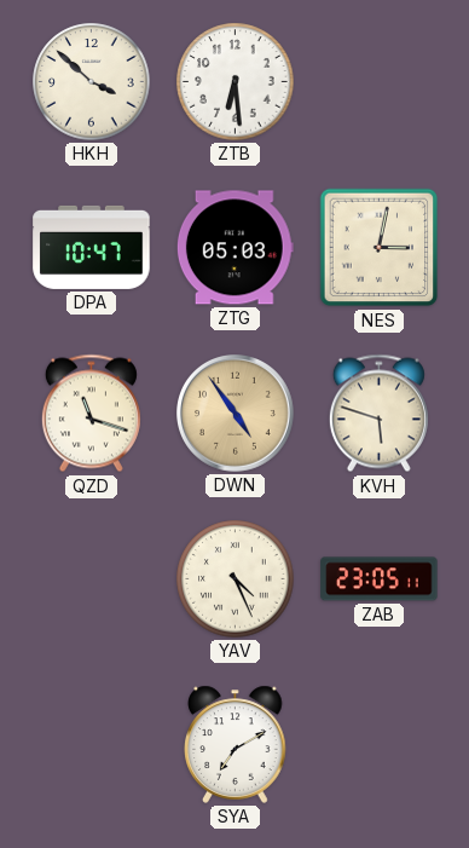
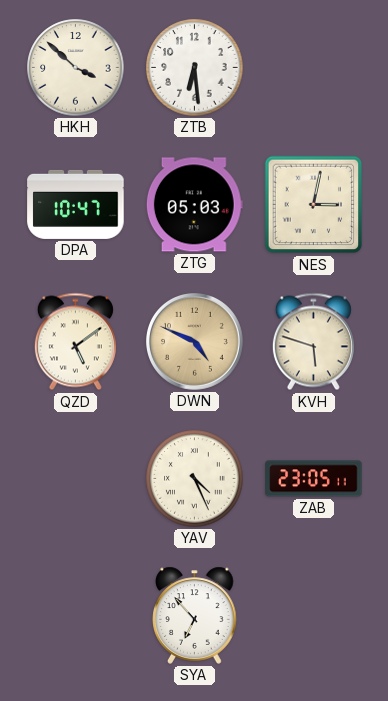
QZD: 11:18 -> 5:09
DWN: 4:54 -> 4:49
SYA: 7:10 -> 6:53
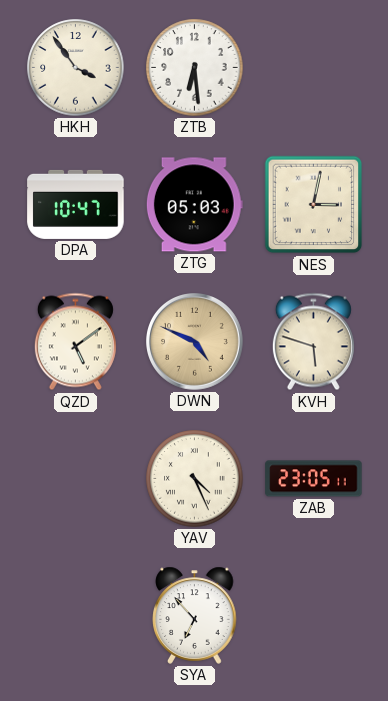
HKH: 3:52 -> 3:54
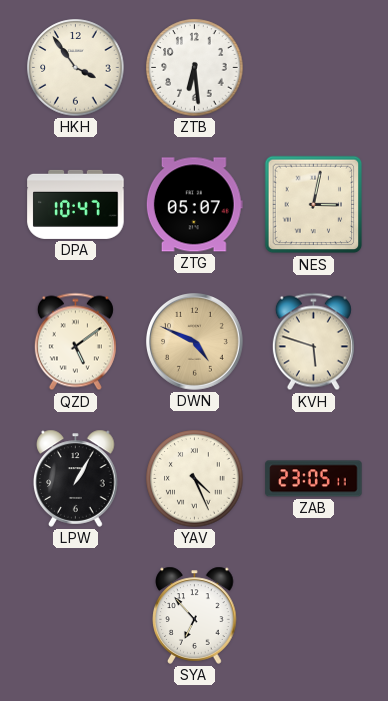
ZTG: 05:03 -> 05:07
LPW: none -> 1:05
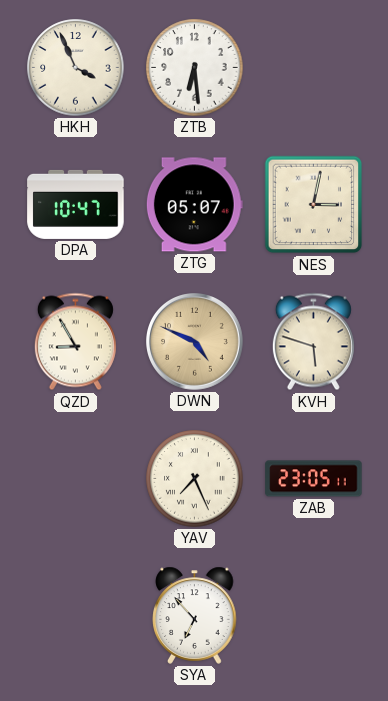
HKH: 3:54 -> 3:56
QZD: 5:09 -> 8:55
LPW: 1:05 -> none
YAV: 4:26 -> 7:26
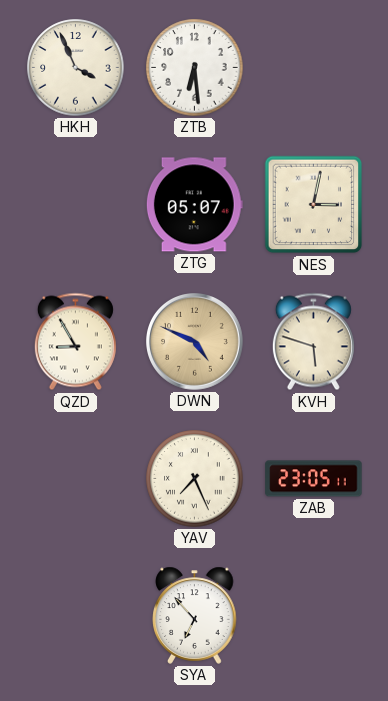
DPA: 10:47 -> none
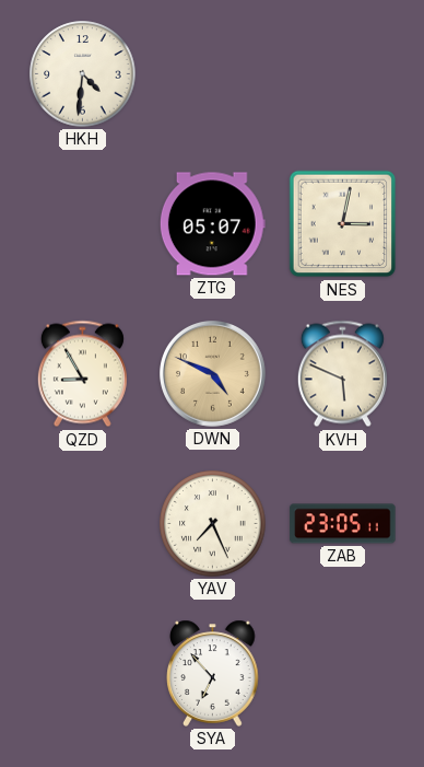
HKH: 3:56 -> 4:31
ZTB: 6:29 -> none
KVH: 5:48 -> 5:49
